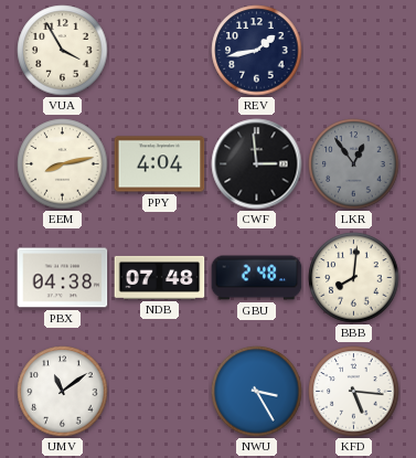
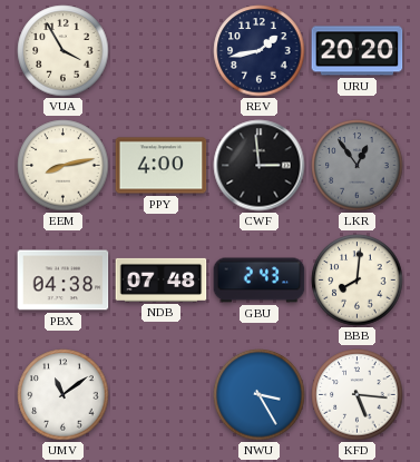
URU: none -> 20:20
PPY: 4:04 -> 4:00
GBU: 2:48 -> 2:43
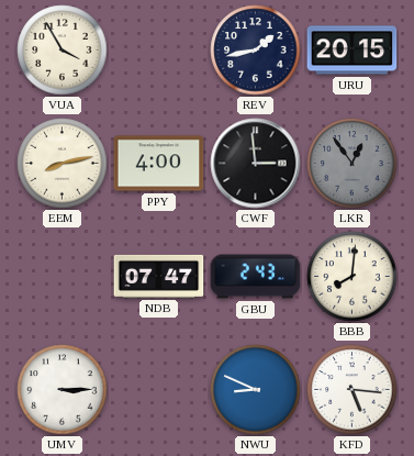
URU: 20:20 -> 20:15
PBX: 04:38 -> none
NDB: 07:48 -> 07:47
UMV: 11:09 -> 3:15
NWU: 3:25 -> 8:49
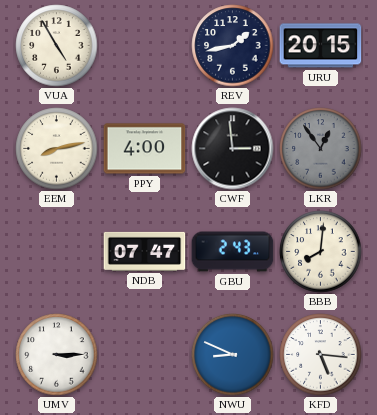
VUA: 3:55 -> 4:55
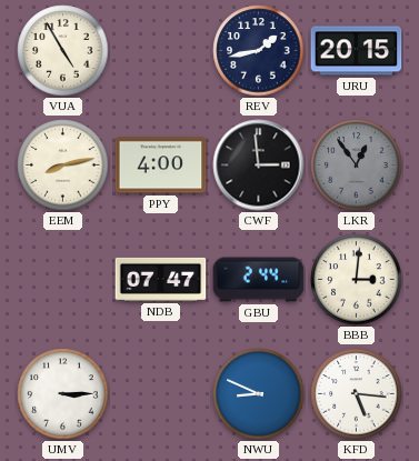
GBU: 2:43 -> 2:44
BBB: 8:01 -> 3:01
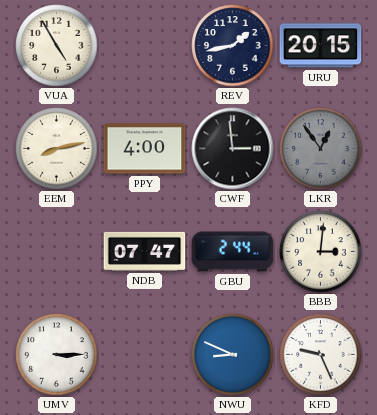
KFD: 5:16 -> 9:26
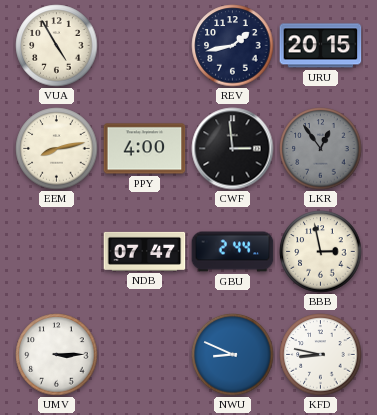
BBB: 3:01 -> 2:58
KFD: 9:26 -> 8:47
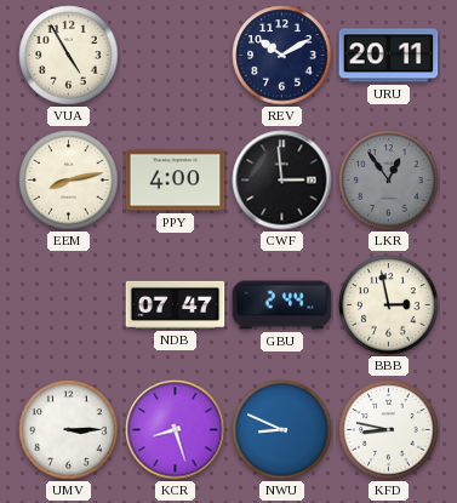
REV: 1:43 -> 10:10
URU: 20:15 -> 20:11
KCR: none -> 8:27
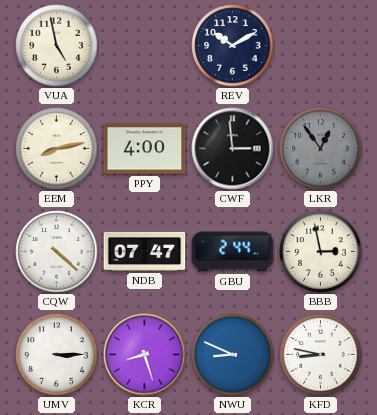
VUA: 4:55 -> 4:58
URU: 20:11 -> none
CQW: none -> 4:22
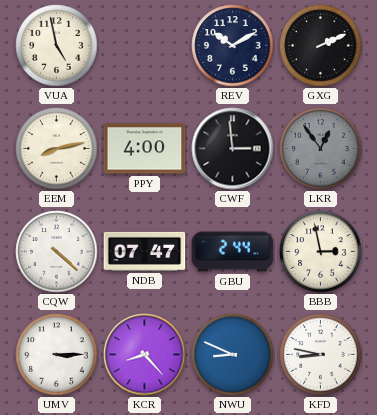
GXG: none -> 2:11
KCR: 8:27 -> 8:23
